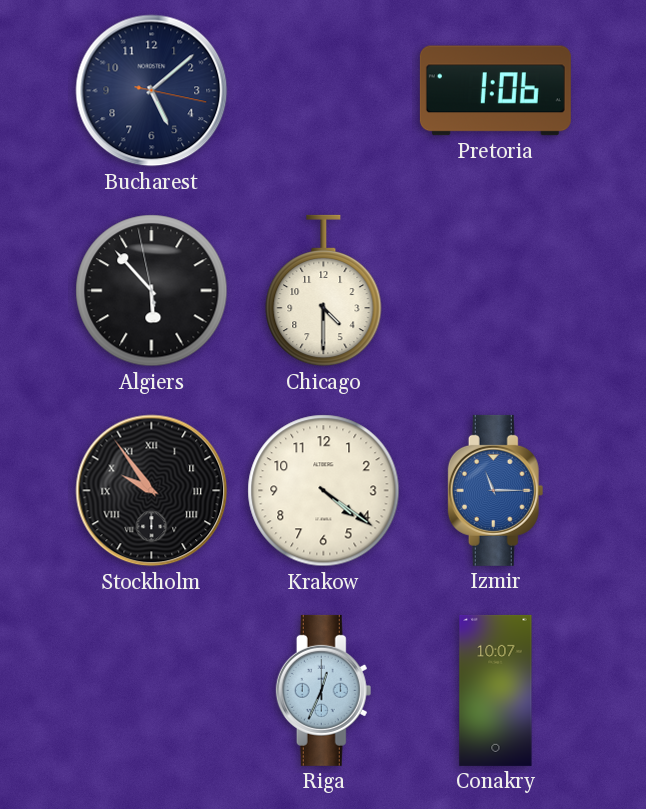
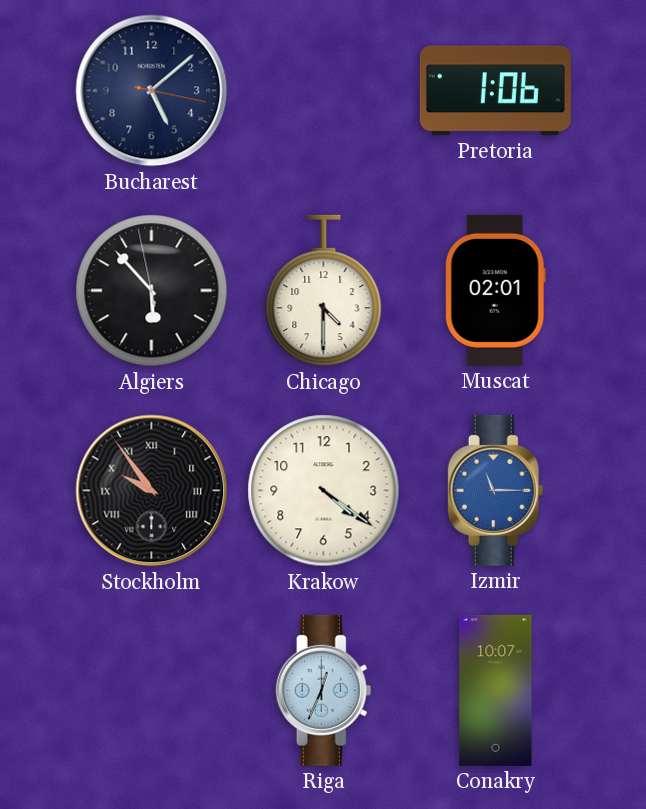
Muscat: none -> 02:01
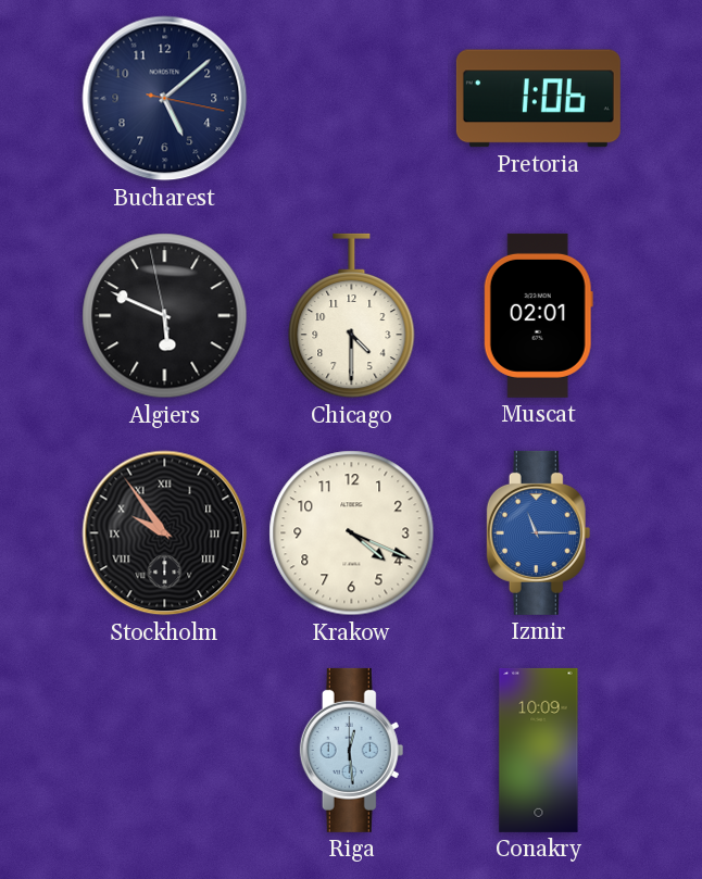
Algiers: 5:52 -> 5:48
Krakow: 4:21 -> 4:19
Riga: 12:34 -> 12:29
Conakry: 10:07 -> 10:09
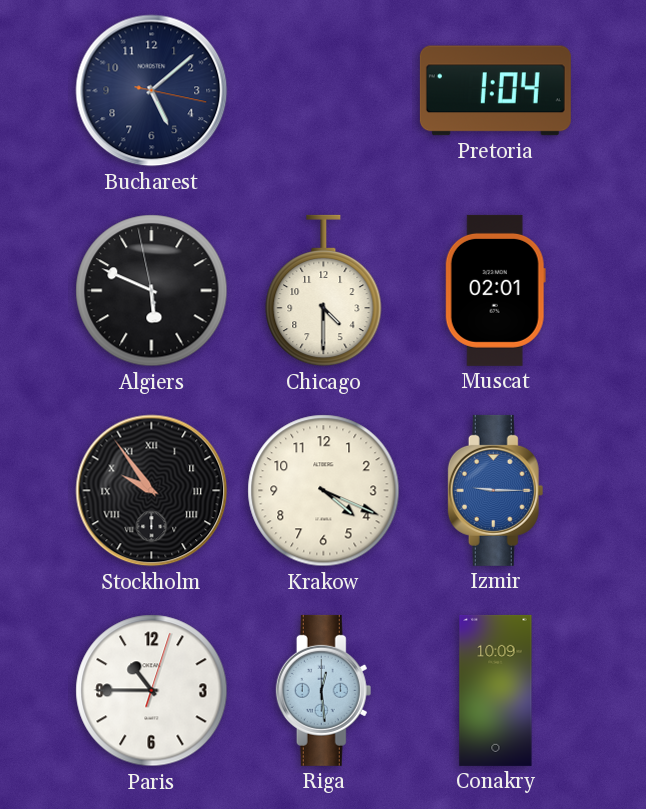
Pretoria: 1:06 -> 1:04
Izmir: 11:15 -> 9:15
Paris: none -> 10:45
